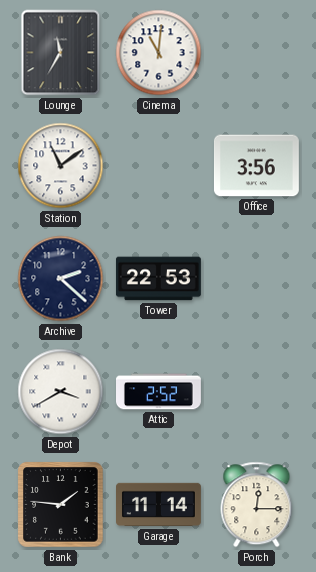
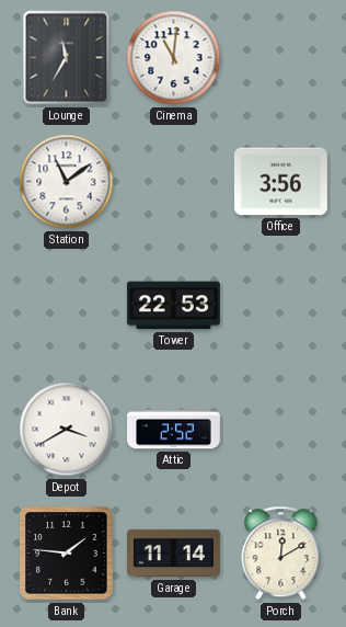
Archive: 2:22 -> none
Porch: 12:15 -> 12:10
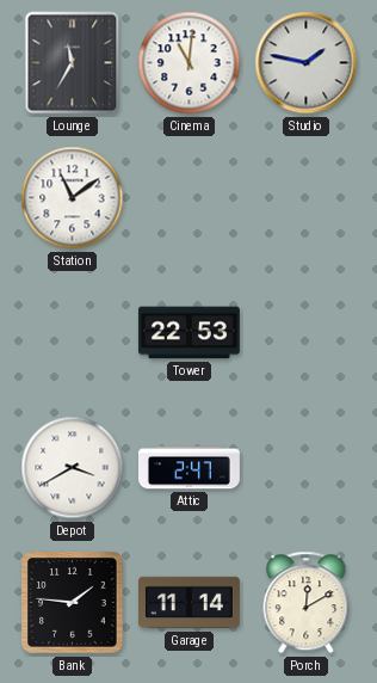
Studio: none -> 1:47
Office: 3:56 -> none
Attic: 2:52 -> 2:47
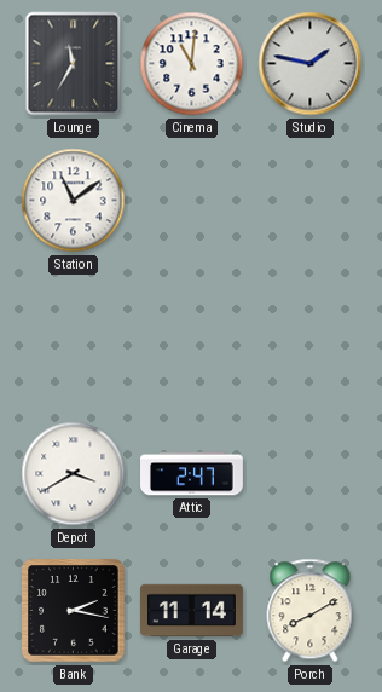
Tower: 22:53 -> none
Bank: 1:46 -> 2:17
Porch: 12:10 -> 8:10
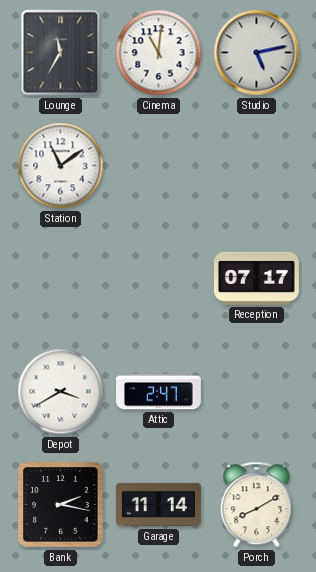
Studio: 1:47 -> 5:13
Reception: none -> 07:17
